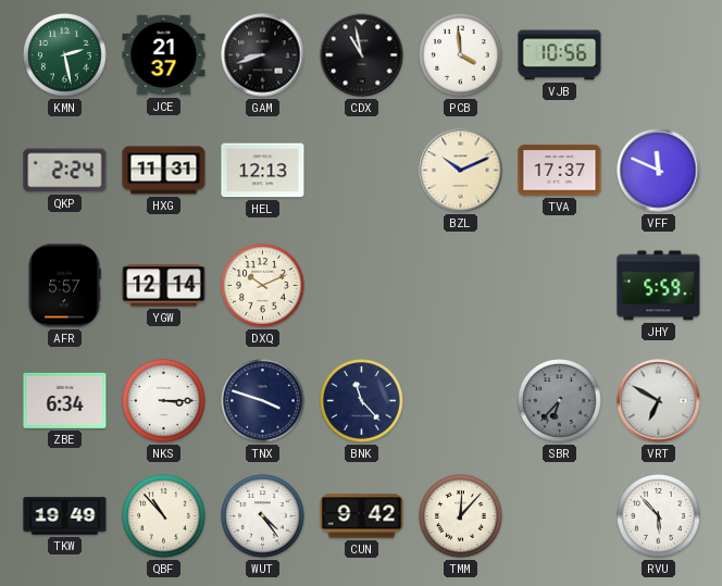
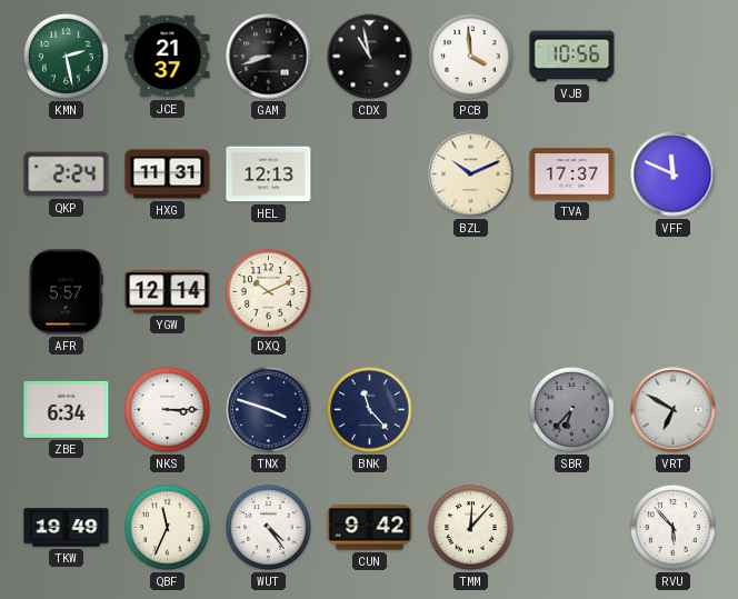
JHY: 5:59 -> none
QBF: 10:53 -> 11:34
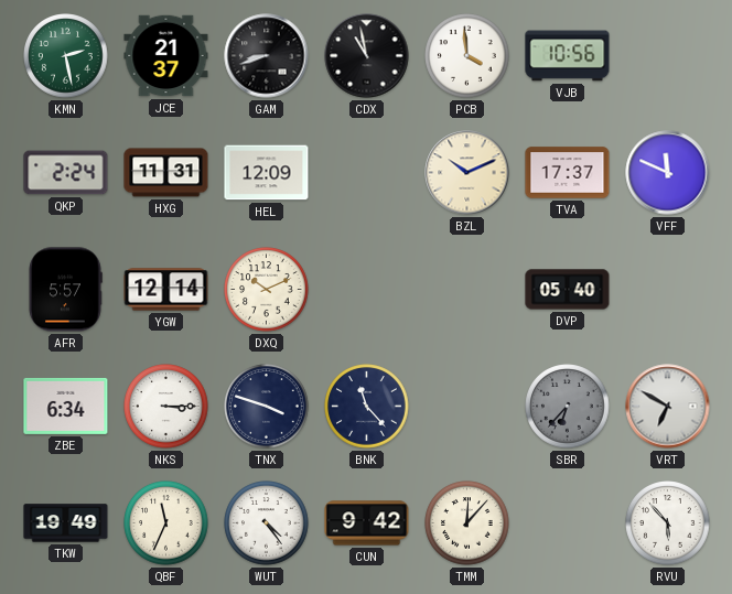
HEL: 12:13 -> 12:09
DVP: none -> 05:40
